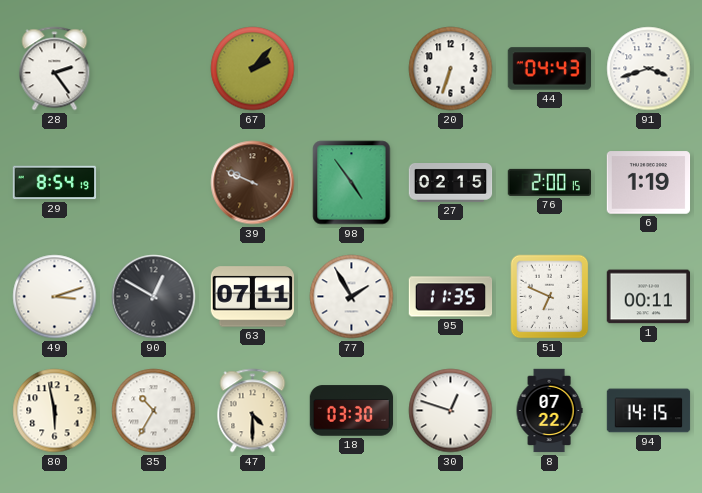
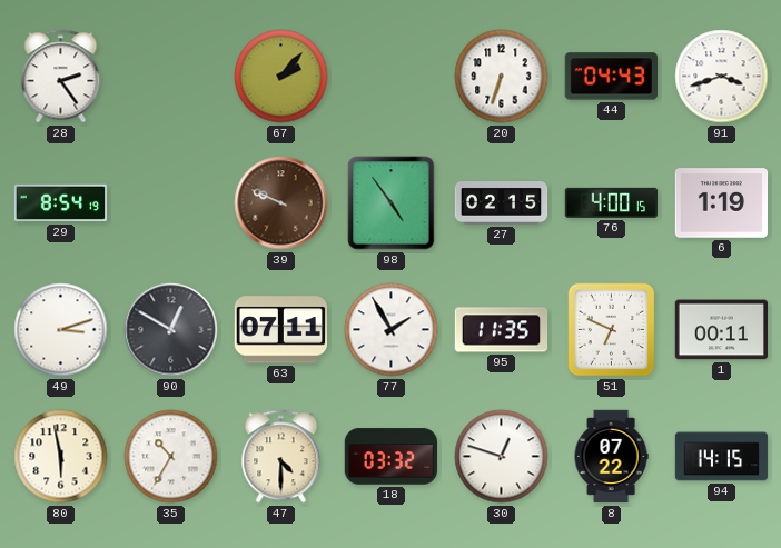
76: 2:00 -> 4:00
18: 03:30 -> 03:32
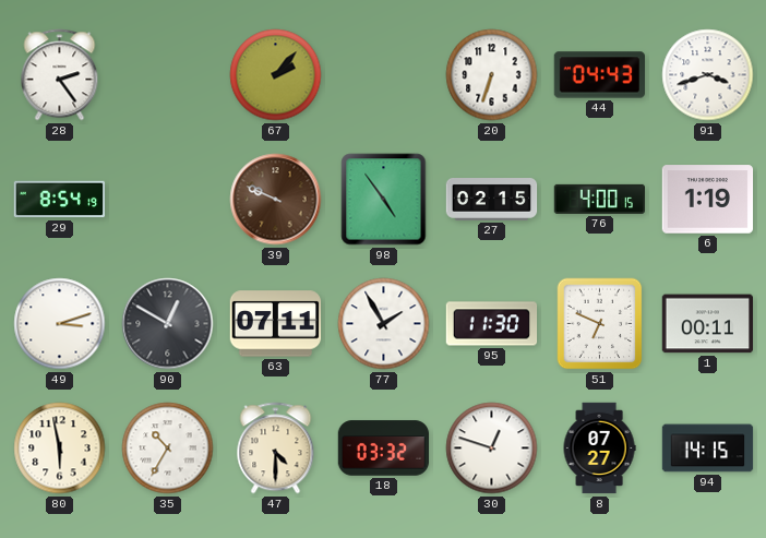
95: 11:35 -> 11:30
8: 07:22 -> 07:27
